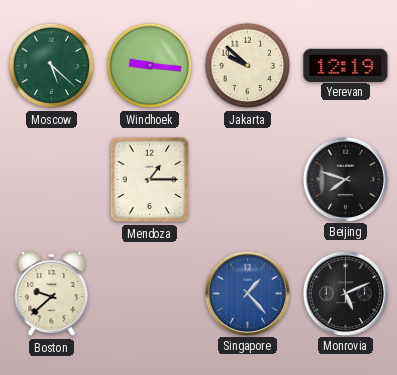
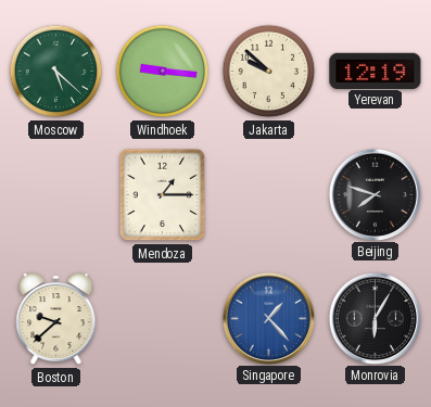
Monrovia: 5:11 -> 6:05
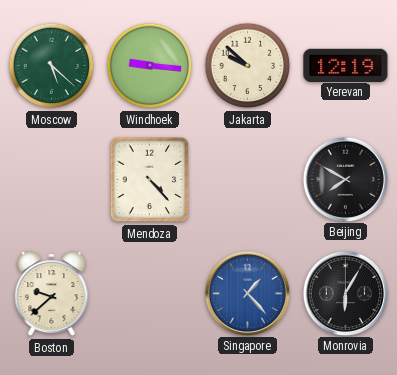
Mendoza: 1:15 -> 4:23
Beijing: 7:48 -> 7:50
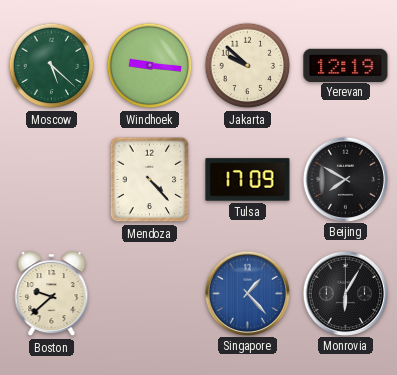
Tulsa: none -> 17:09
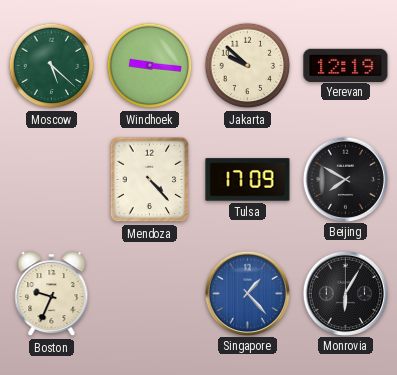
Boston: 9:38 -> 9:34
